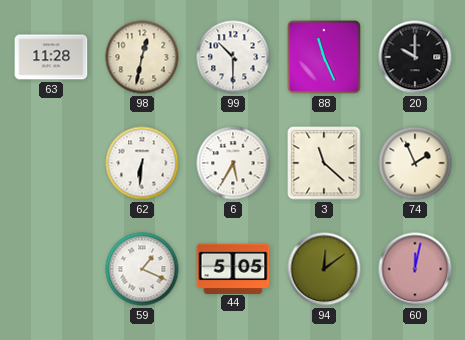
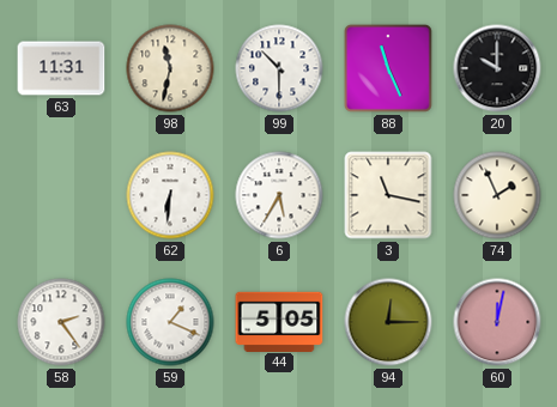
63: 11:28 -> 11:31
98: 12:32 -> 11:32
3: 11:22 -> 11:17
58: none -> 2:24
94: 12:09 -> 12:15
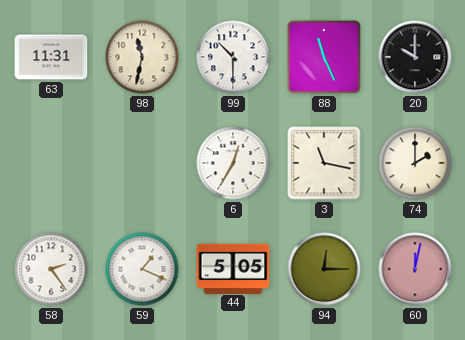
62: 6:31 -> none
6: 5:35 -> 12:35
74: 1:56 -> 2:00
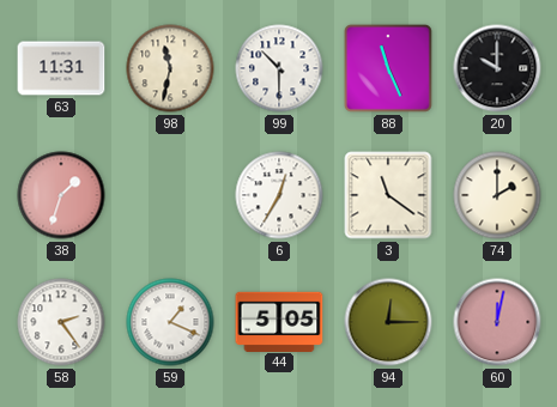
38: none -> 1:33
3: 11:17 -> 11:21
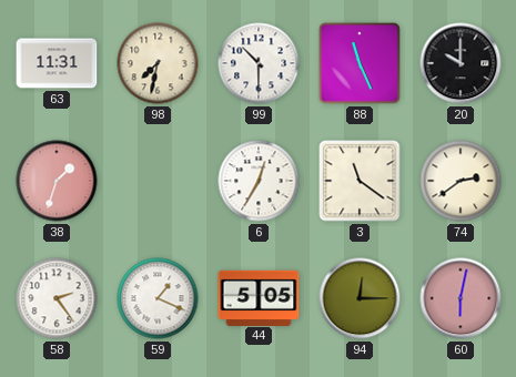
98: 11:32 -> 7:32
74: 2:00 -> 2:39
60: 12:02 -> 6:02
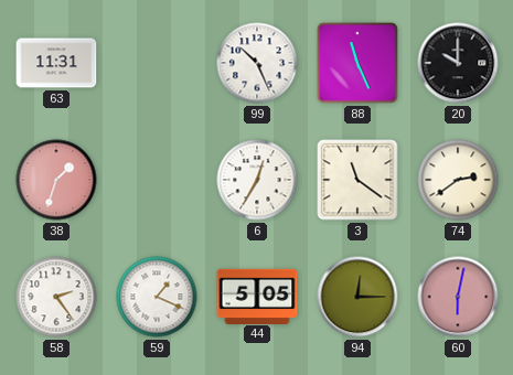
98: 7:32 -> none
99: 10:30 -> 10:26
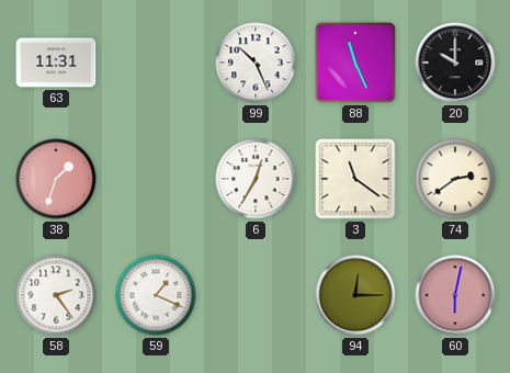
44: 5:05 -> none
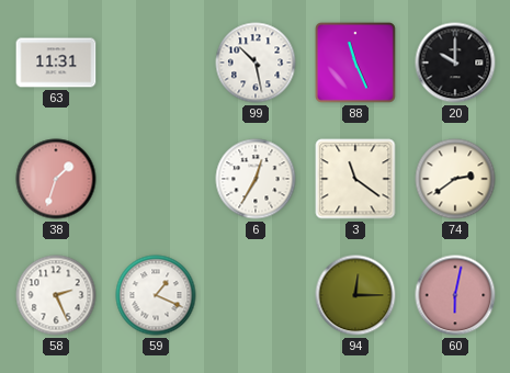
99: 10:26 -> 10:28
58: 2:24 -> 2:26
